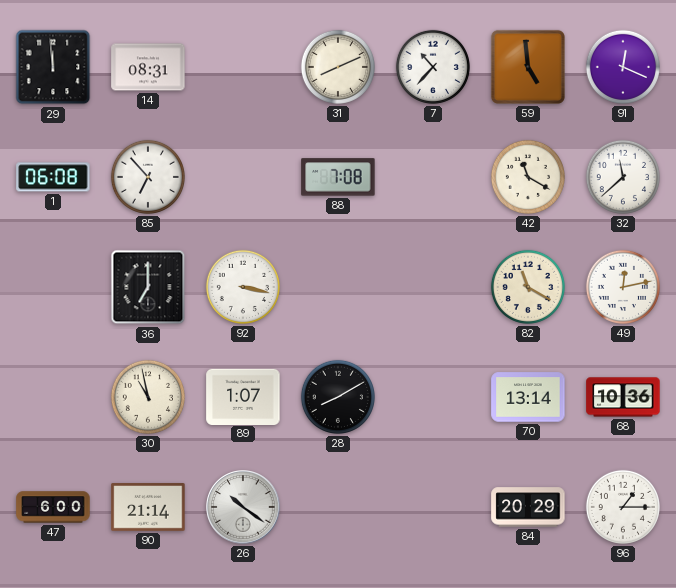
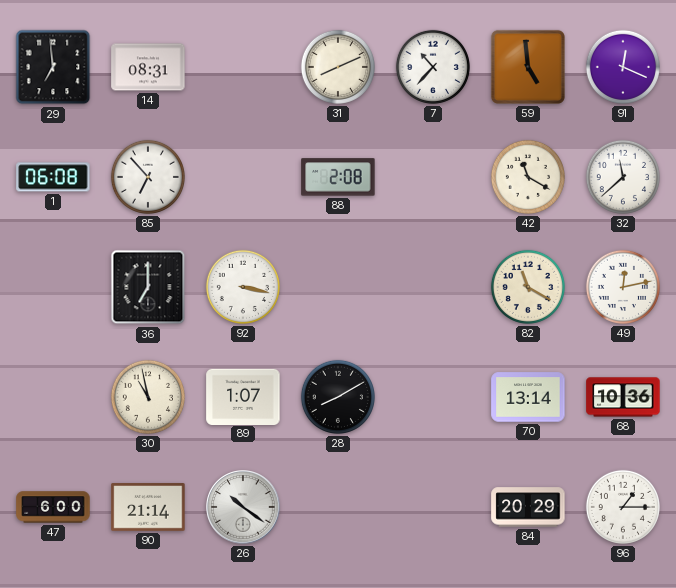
29: 11:59 -> 6:59
88: 7:08 -> 2:08
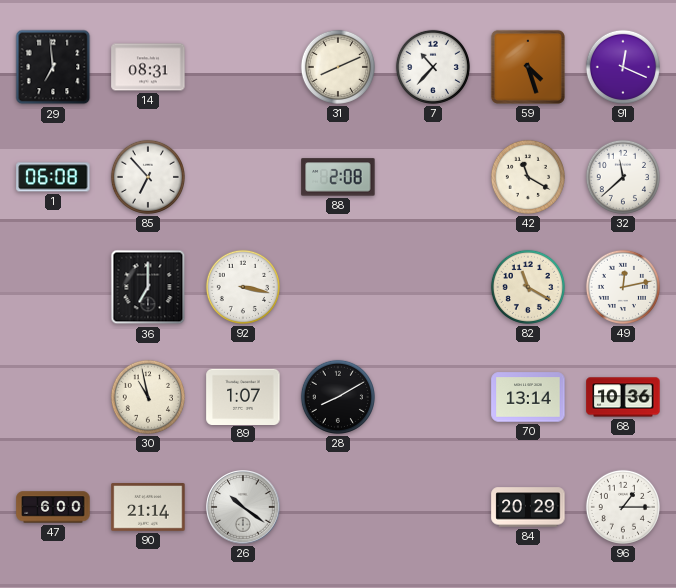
59: 4:59 -> 4:27
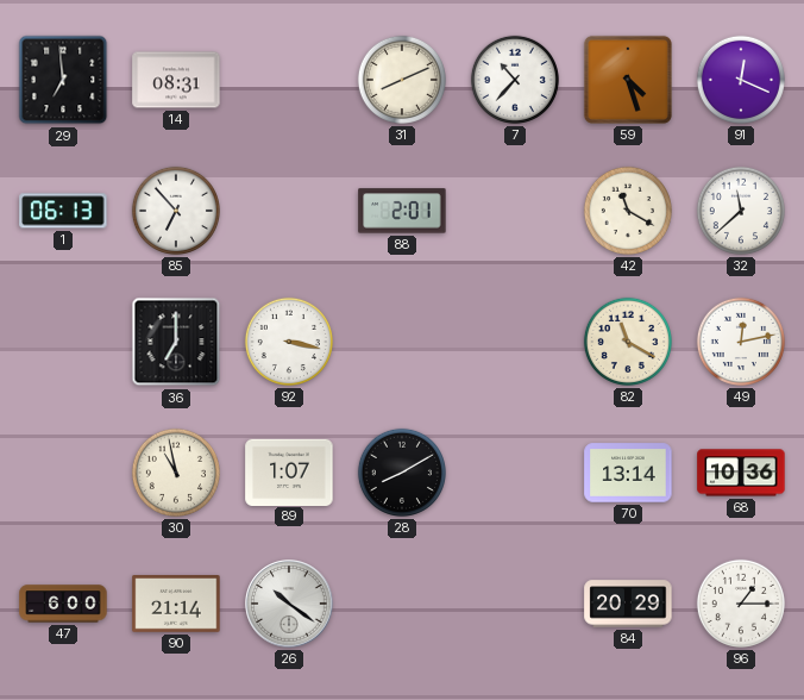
1: 06:08 -> 06:13
88: 2:08 -> 2:01
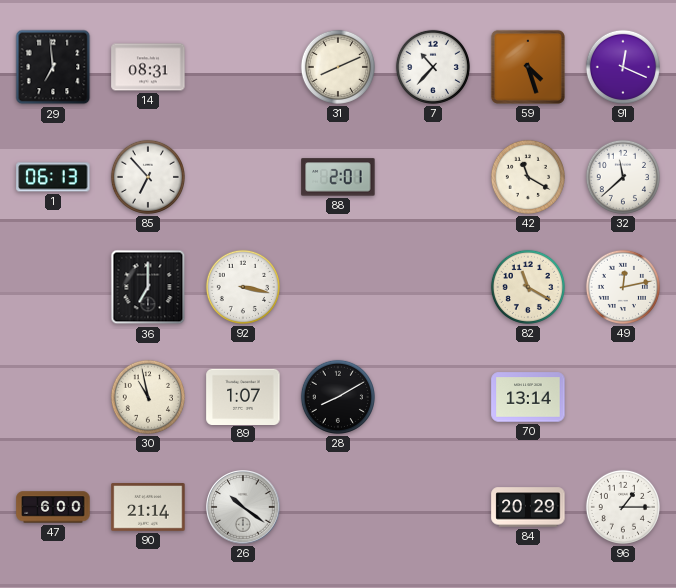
68: 10:36 -> none
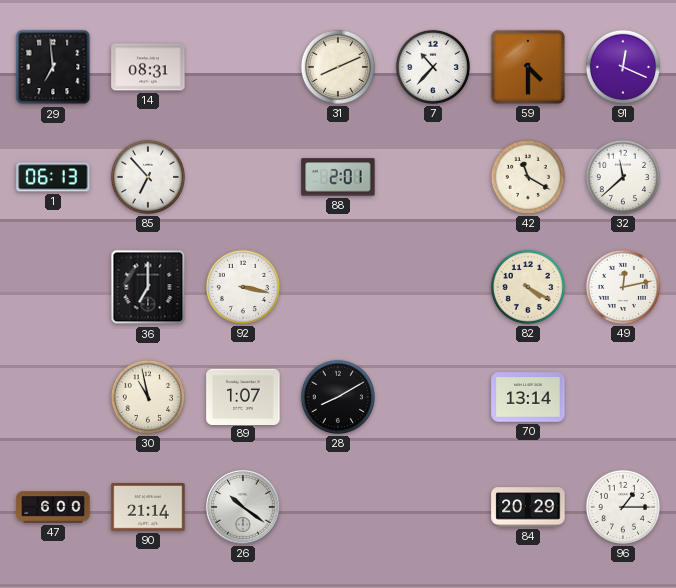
59: 4:27 -> 4:30
82: 11:20 -> 4:20
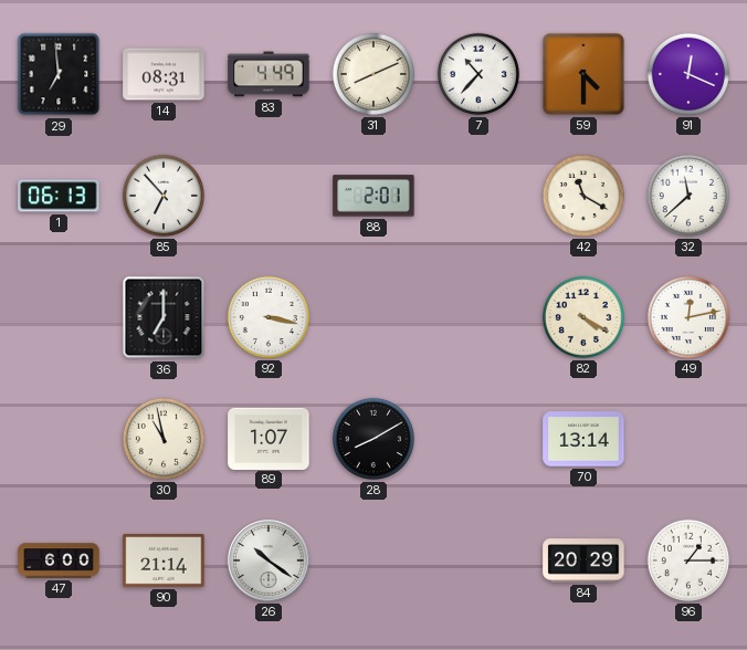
83: none -> 4:49
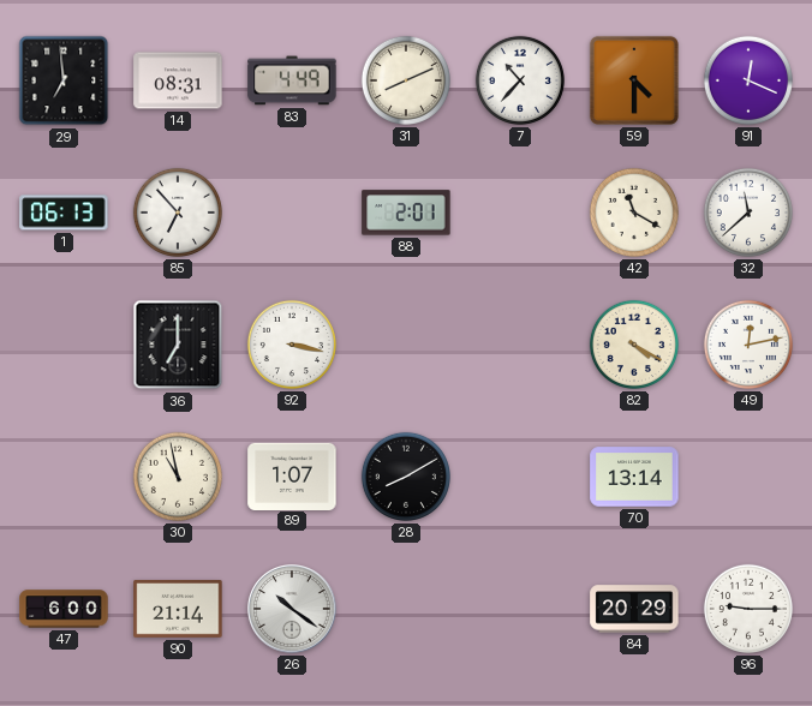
96: 1:15 -> 9:15
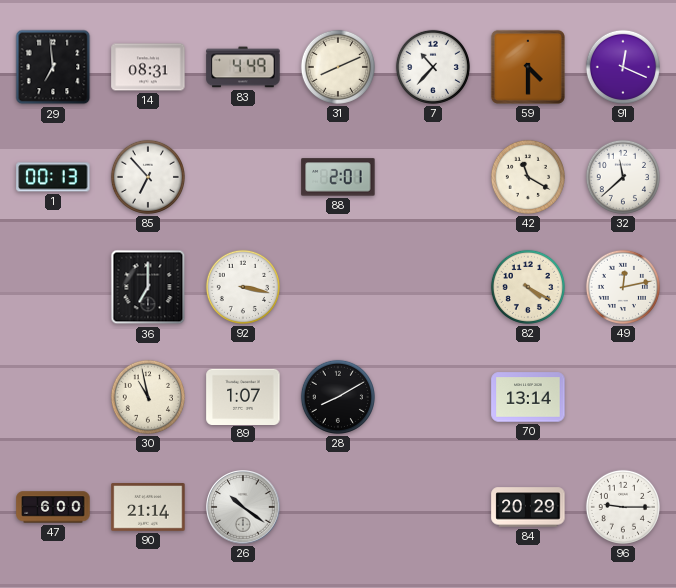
1: 06:13 -> 00:13
